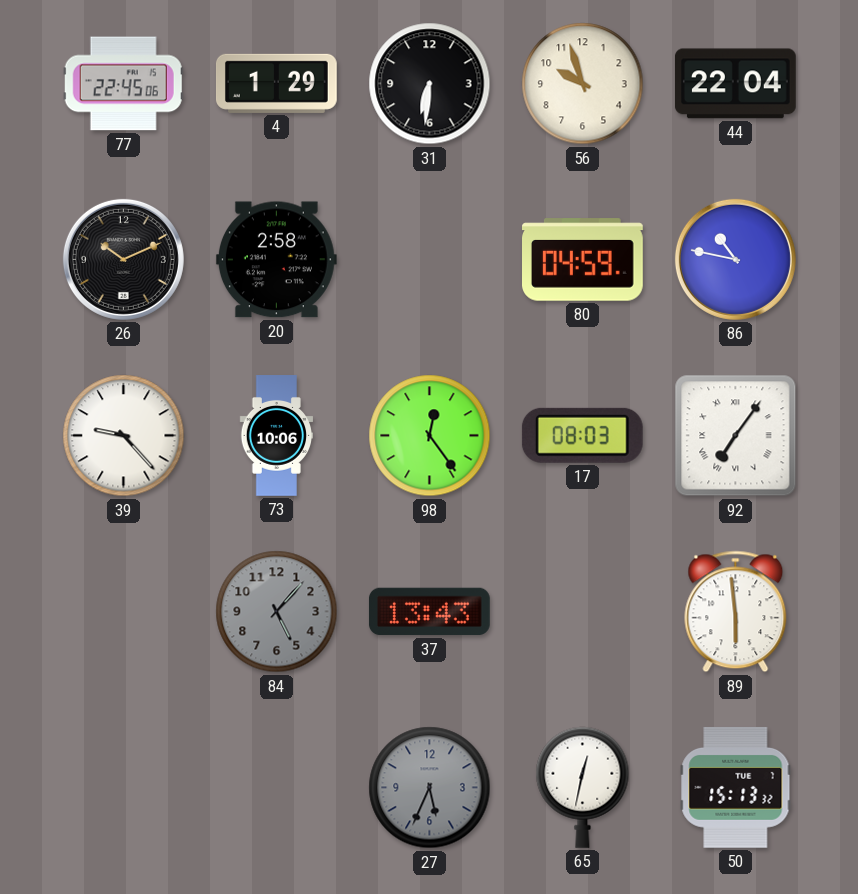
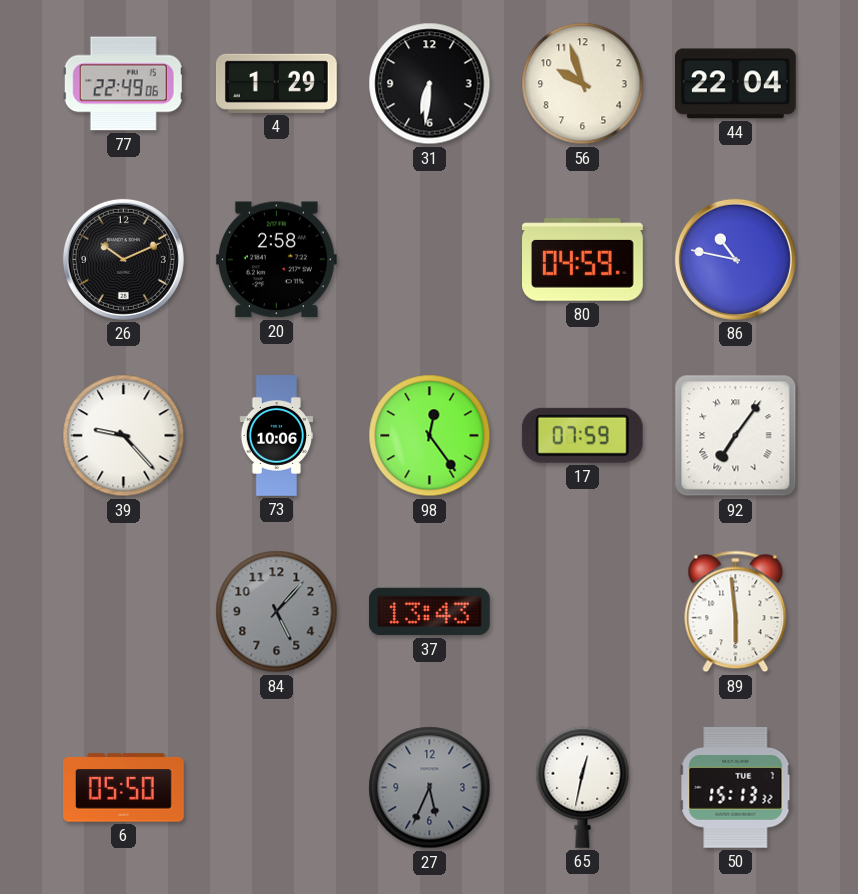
77: 22:45 -> 22:49
17: 08:03 -> 07:59
6: none -> 05:50
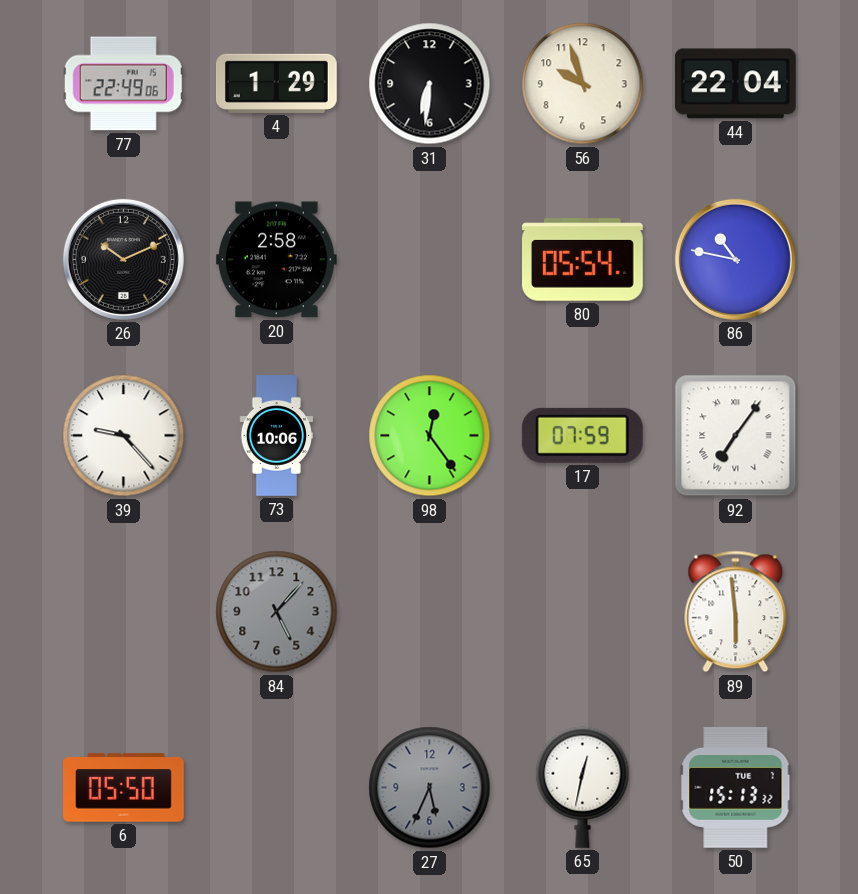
80: 04:59 -> 05:54
37: 13:43 -> none
